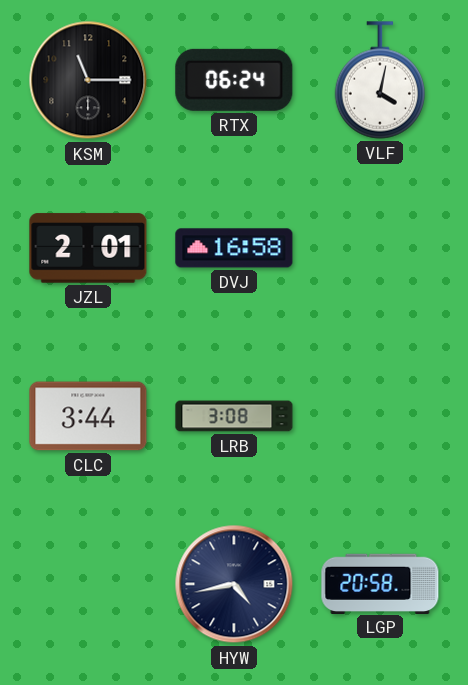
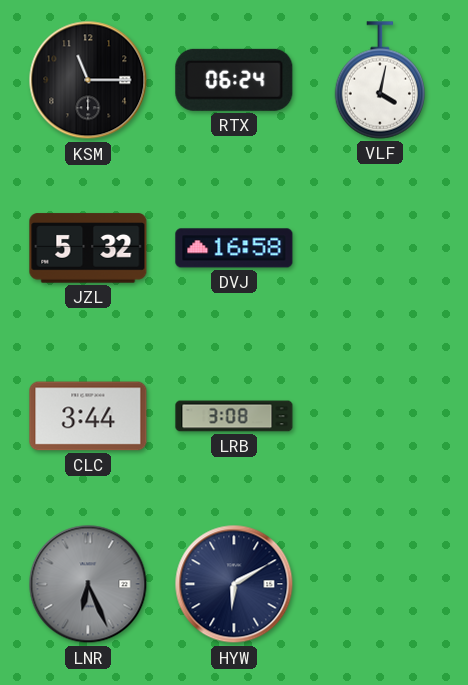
JZL: 2:01 -> 5:32
LNR: none -> 6:26
HYW: 4:43 -> 6:10
LGP: 20:58 -> none
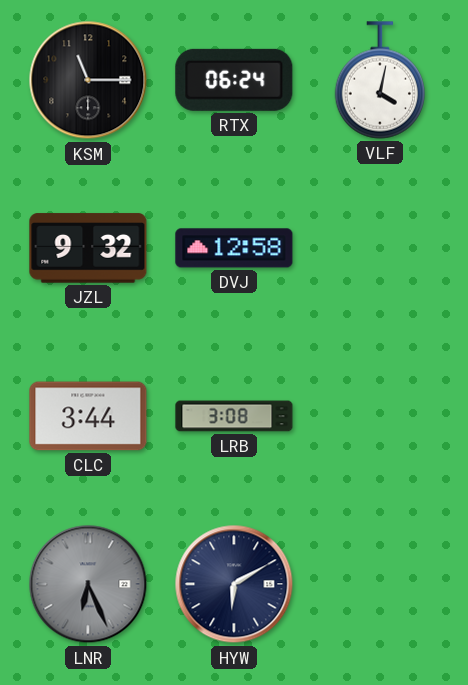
JZL: 5:32 -> 9:32
DVJ: 16:58 -> 12:58
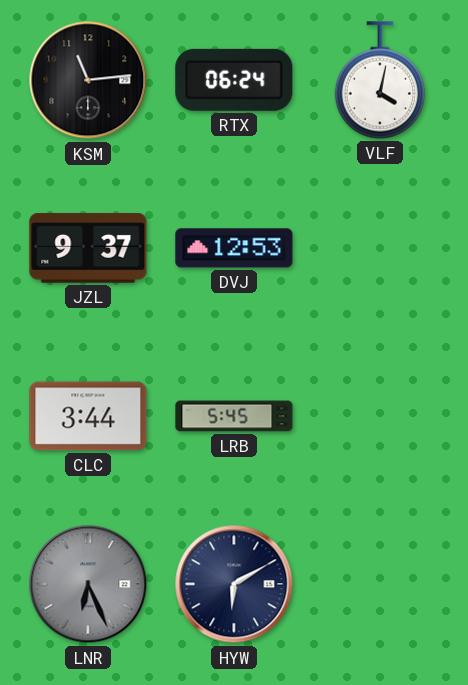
KSM: 11:15 -> 11:14
JZL: 9:32 -> 9:37
DVJ: 12:58 -> 12:53
LRB: 3:08 -> 5:45
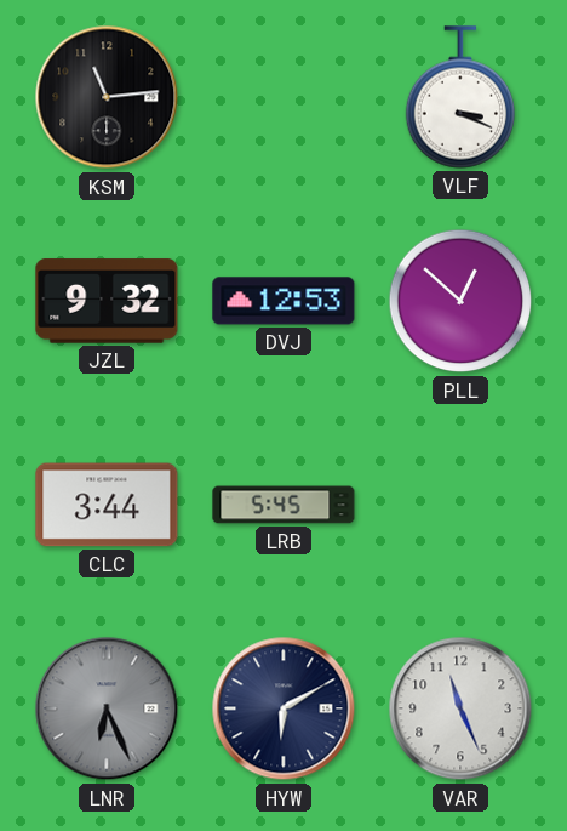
RTX: 06:24 -> none
VLF: 4:02 -> 3:19
JZL: 9:37 -> 9:32
PLL: none -> 12:52
VAR: none -> 11:26
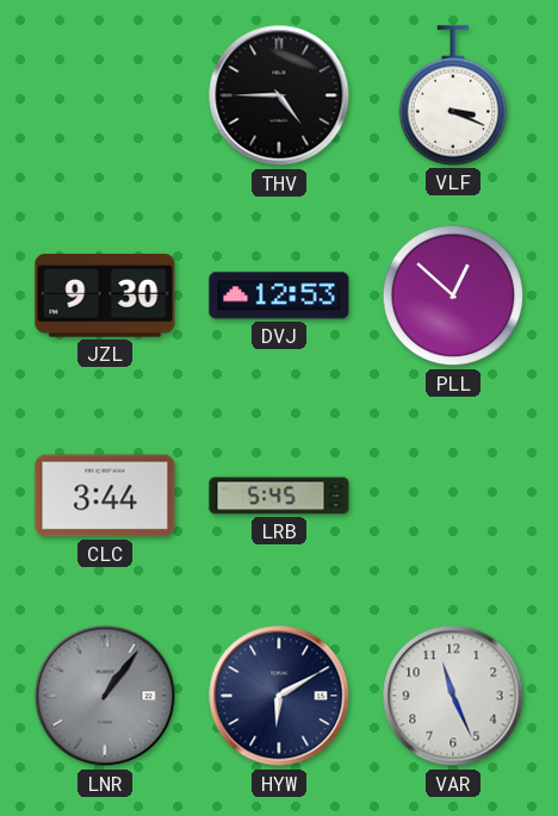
KSM: 11:14 -> none
THV: none -> 4:45
JZL: 9:32 -> 9:30
LNR: 6:26 -> 1:06
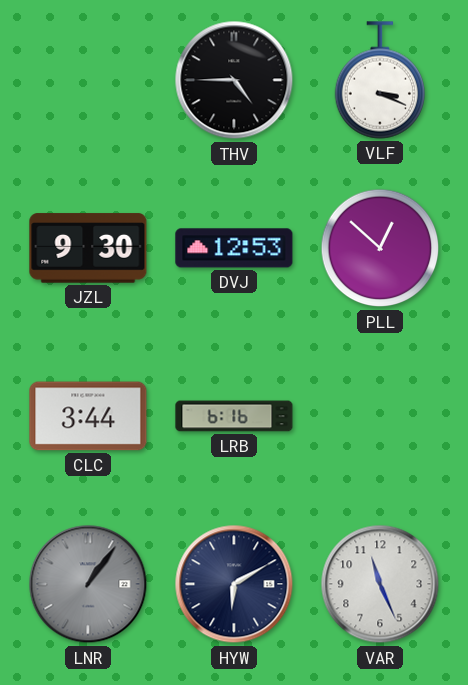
LRB: 5:45 -> 6:16
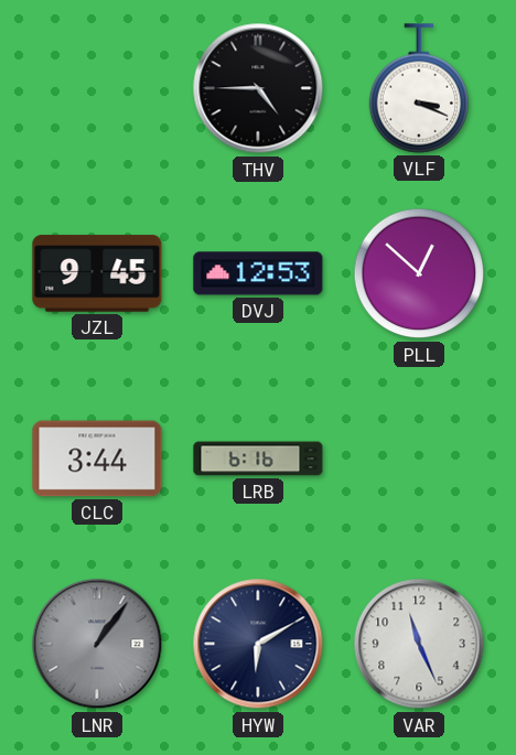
JZL: 9:30 -> 9:45
